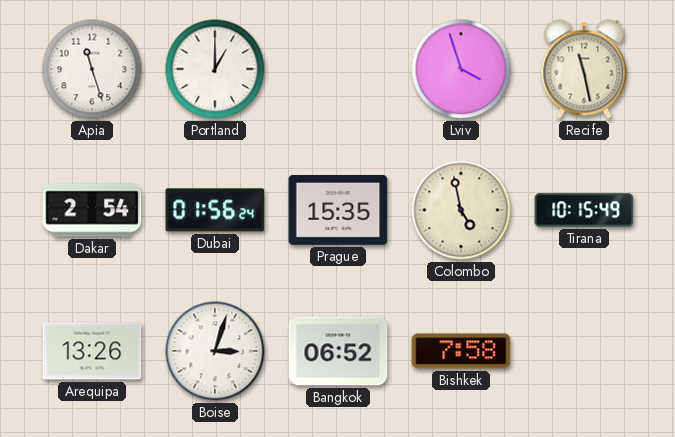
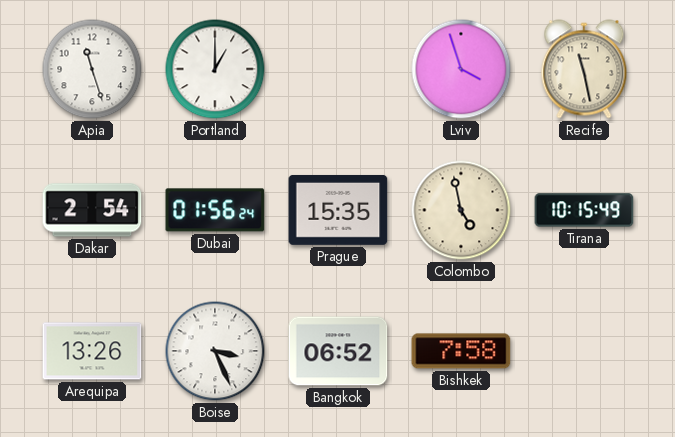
Boise: 3:03 -> 3:26
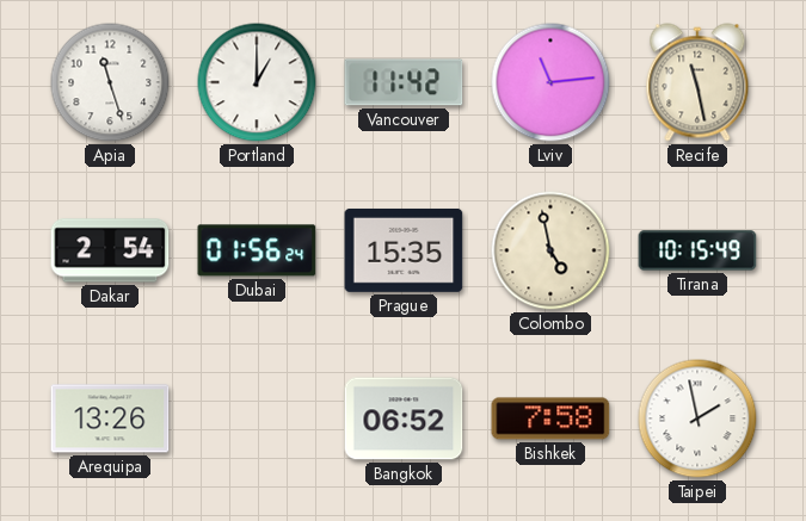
Vancouver: none -> 11:42
Lviv: 3:57 -> 11:14
Boise: 3:26 -> none
Taipei: none -> 1:58
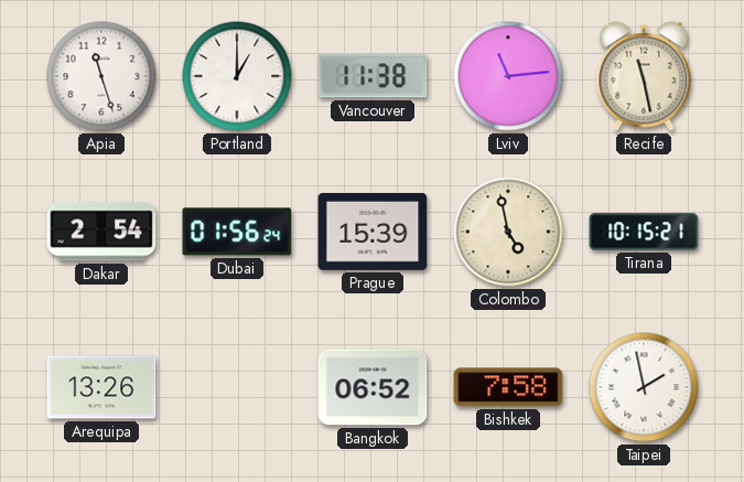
Vancouver: 11:42 -> 11:38
Prague: 15:35 -> 15:39
Tirana: 10:15:49 -> 10:15:21
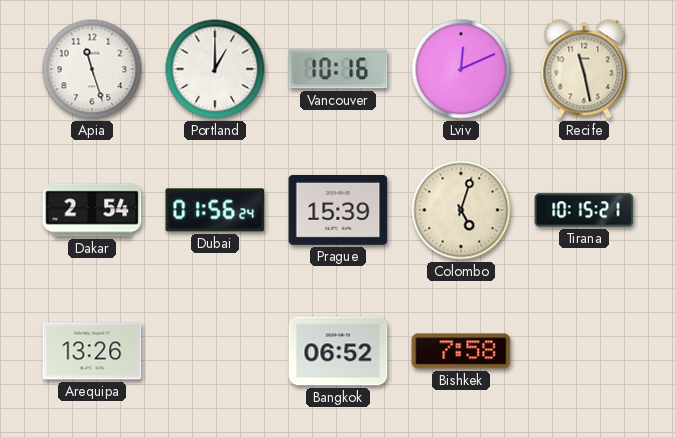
Vancouver: 11:38 -> 10:16
Lviv: 11:14 -> 12:11
Colombo: 4:58 -> 5:03
Taipei: 1:58 -> none
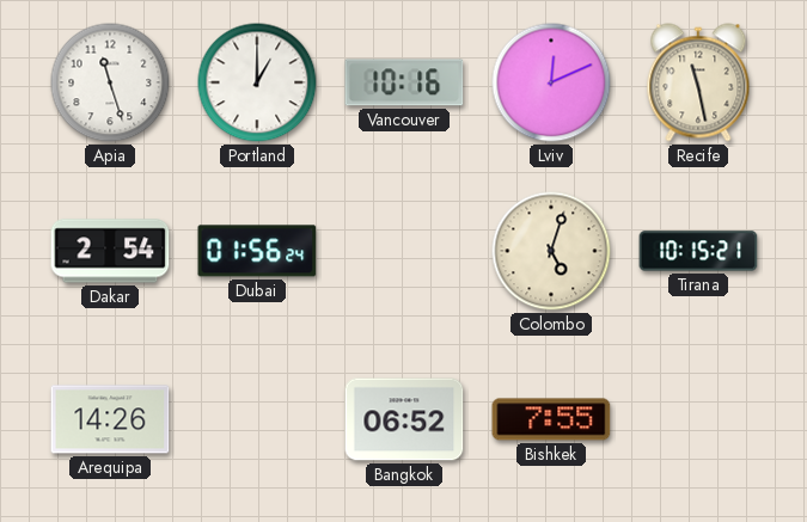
Prague: 15:39 -> none
Arequipa: 13:26 -> 14:26
Bishkek: 7:58 -> 7:55
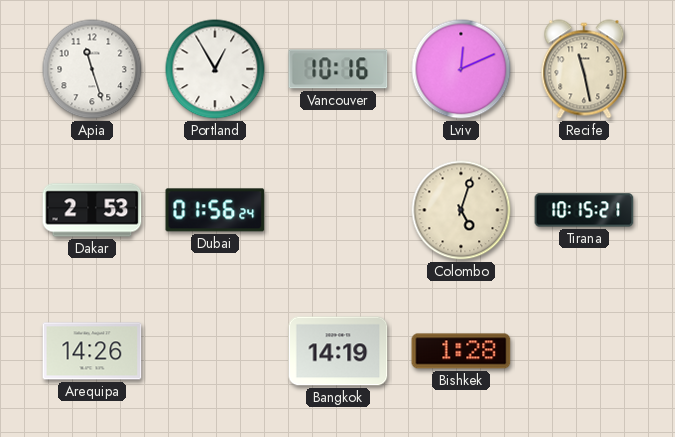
Portland: 1:00 -> 12:55
Dakar: 2:54 -> 2:53
Bangkok: 06:52 -> 14:19
Bishkek: 7:55 -> 1:28
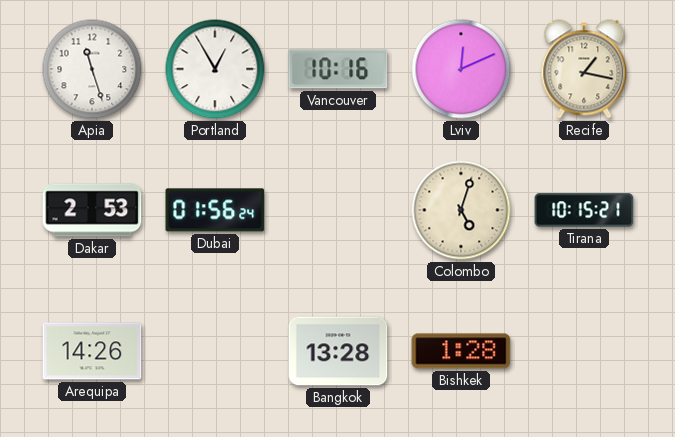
Recife: 11:28 -> 1:17
Bangkok: 14:19 -> 13:28
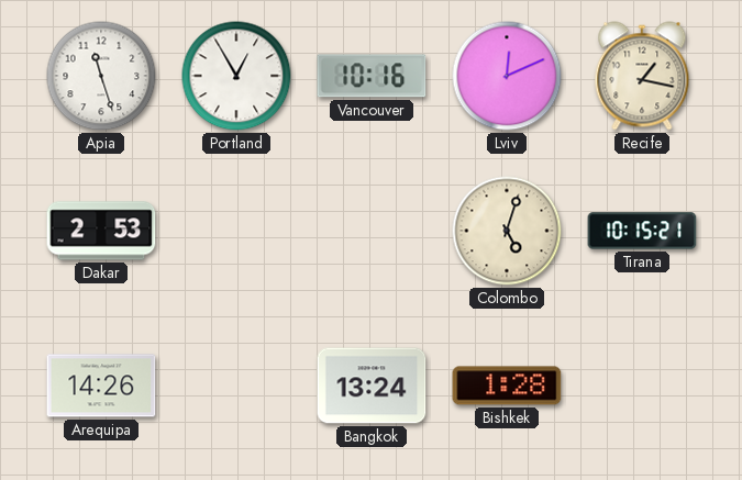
Dubai: 01:56 -> none
Bangkok: 13:28 -> 13:24
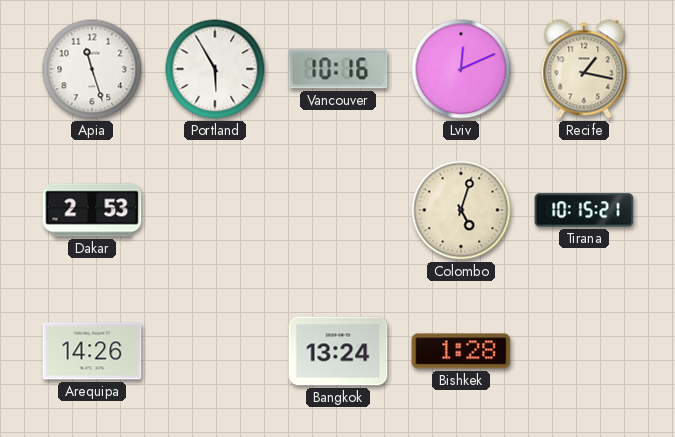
Portland: 12:55 -> 5:55
